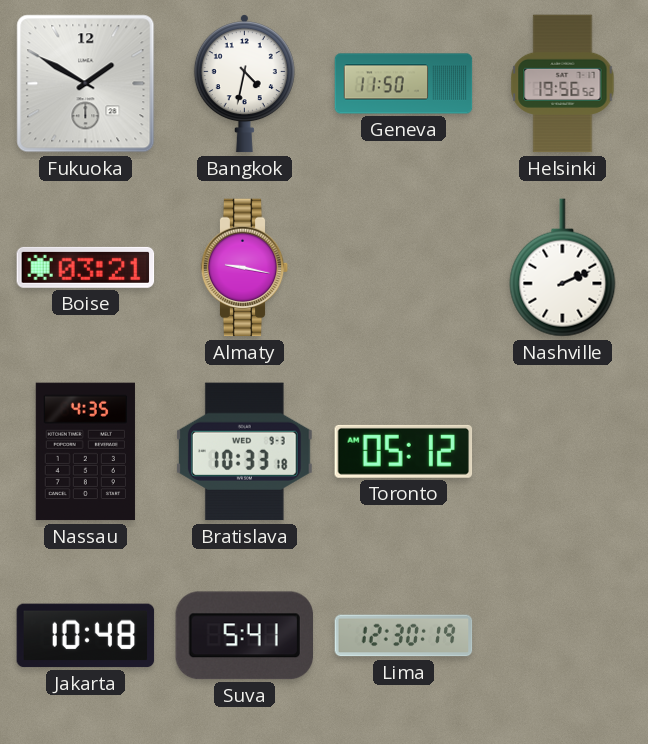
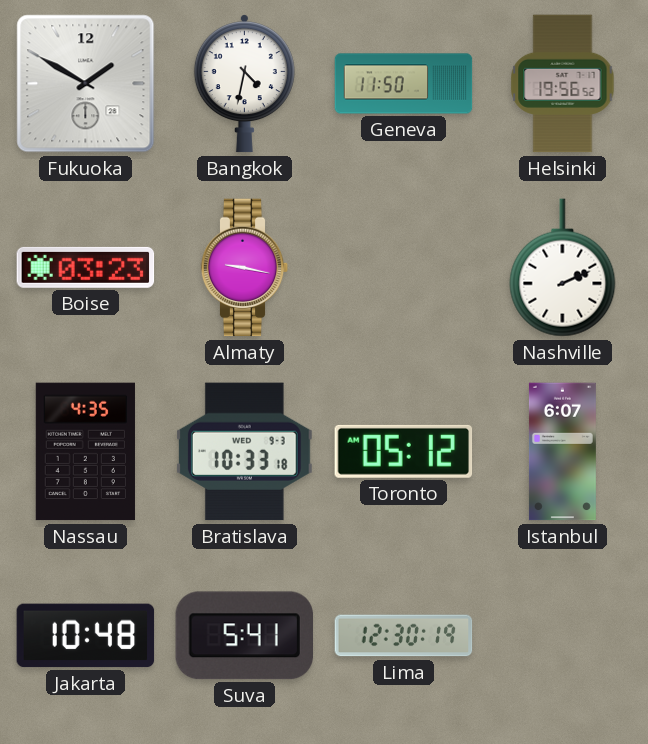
Boise: 03:21 -> 03:23
Istanbul: none -> 6:07
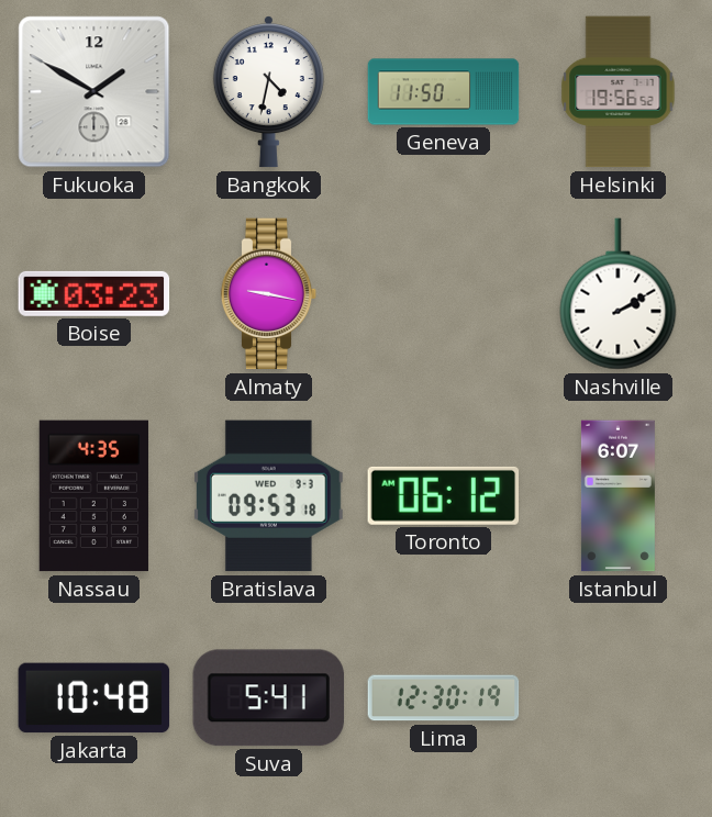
Nashville: 2:11 -> 2:10
Bratislava: 10:33 -> 09:53
Toronto: 05:12 -> 06:12
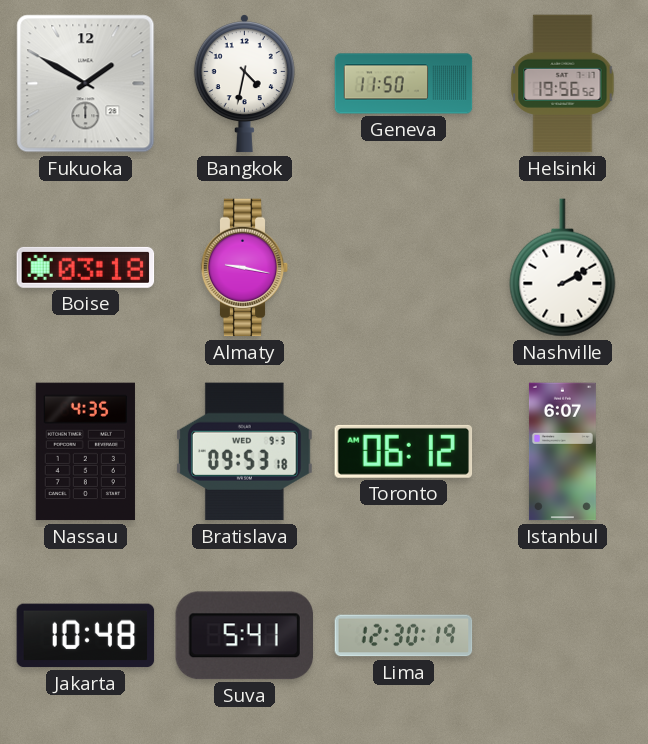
Boise: 03:23 -> 03:18
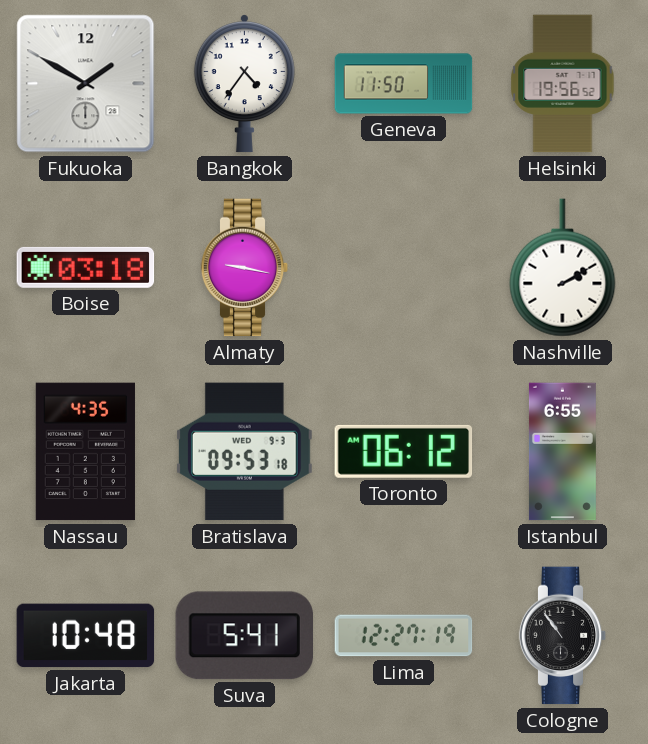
Bangkok: 4:32 -> 4:36
Istanbul: 6:07 -> 6:55
Lima: 12:30 -> 12:27
Cologne: none -> 10:54
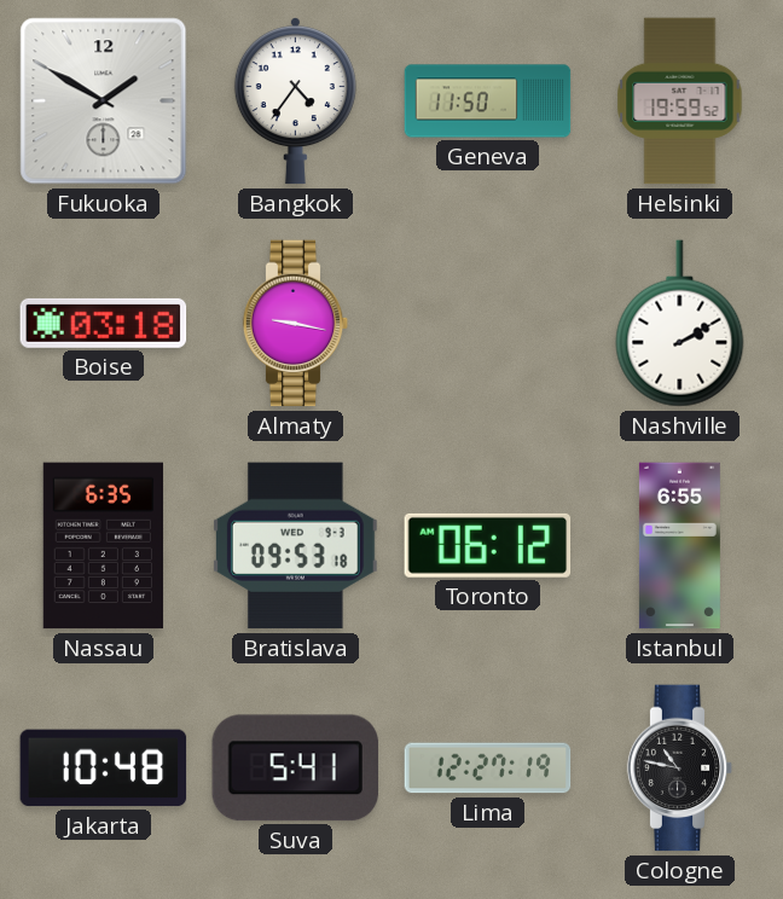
Helsinki: 19:56 -> 19:59
Nassau: 4:35 -> 6:35
Cologne: 10:54 -> 10:47
